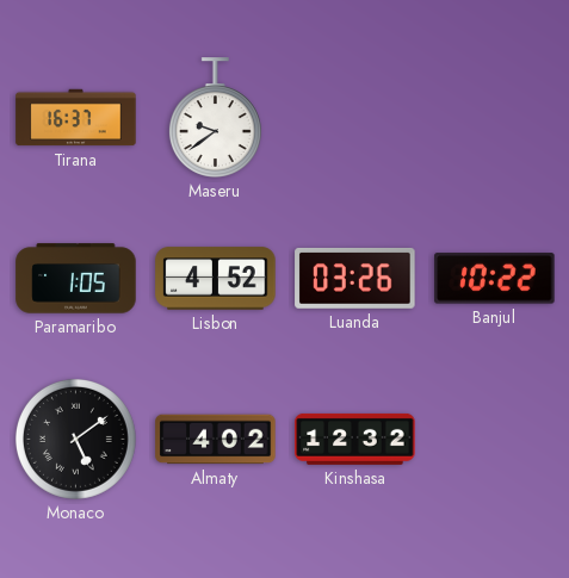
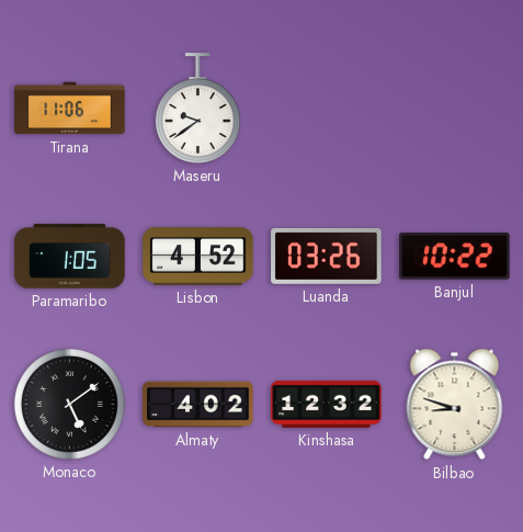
Tirana: 16:37 -> 11:06
Bilbao: none -> 8:48
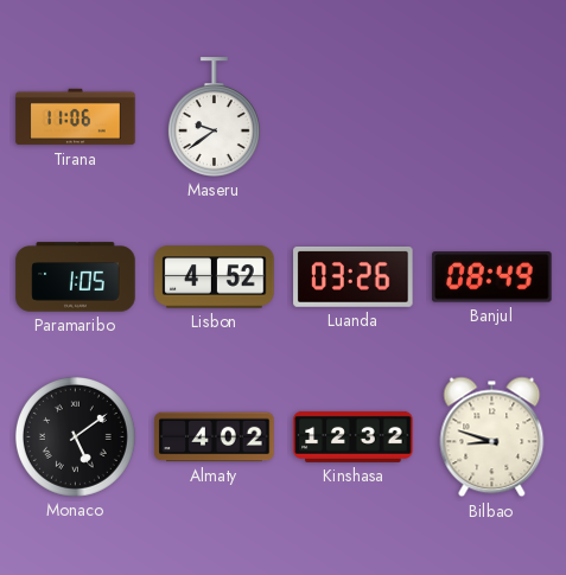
Banjul: 10:22 -> 08:49
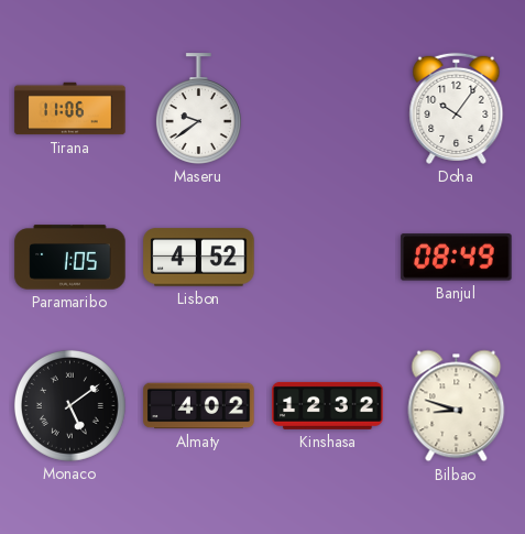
Doha: none -> 10:06
Luanda: 03:26 -> none
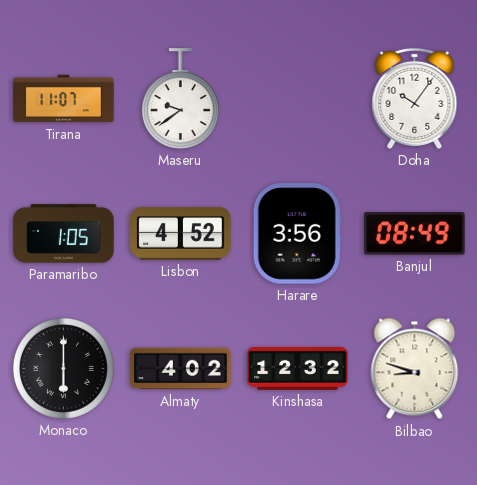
Tirana: 11:06 -> 11:07
Harare: none -> 3:56
Monaco: 5:09 -> 6:00
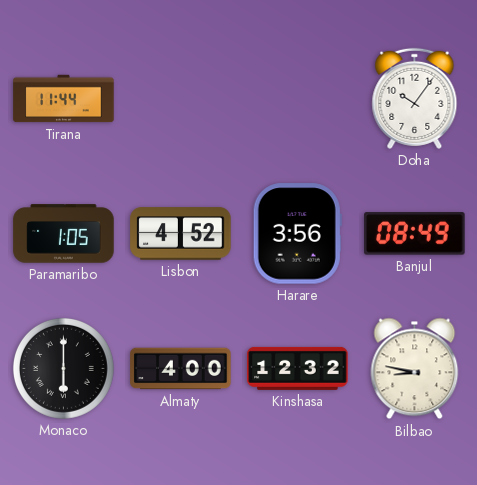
Tirana: 11:07 -> 11:44
Maseru: 9:39 -> none
Almaty: 4:02 -> 4:00
Bilbao: 8:48 -> 8:47
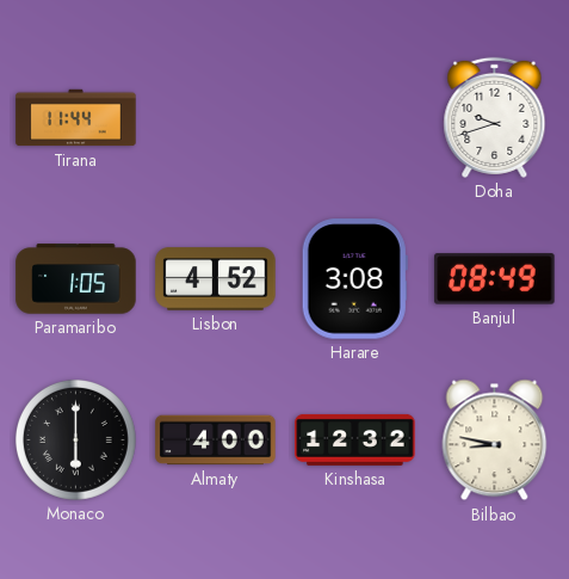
Doha: 10:06 -> 9:42
Harare: 3:56 -> 3:08
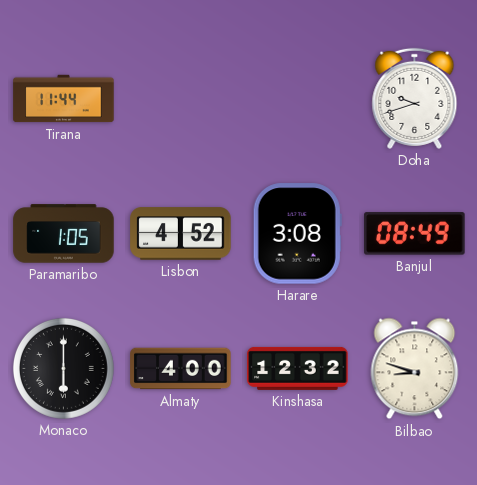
Bilbao: 8:47 -> 8:48
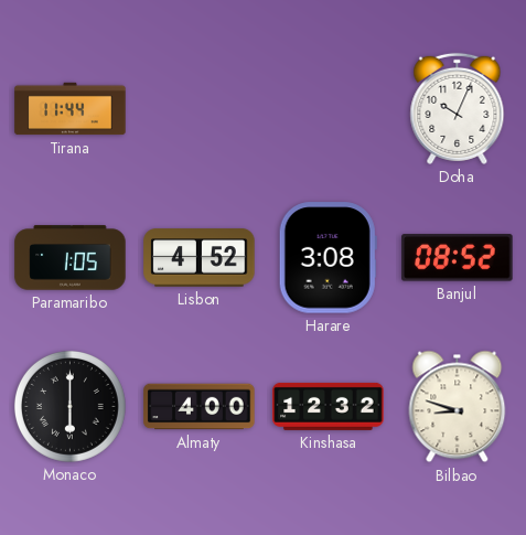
Doha: 9:42 -> 10:04
Banjul: 08:49 -> 08:52
